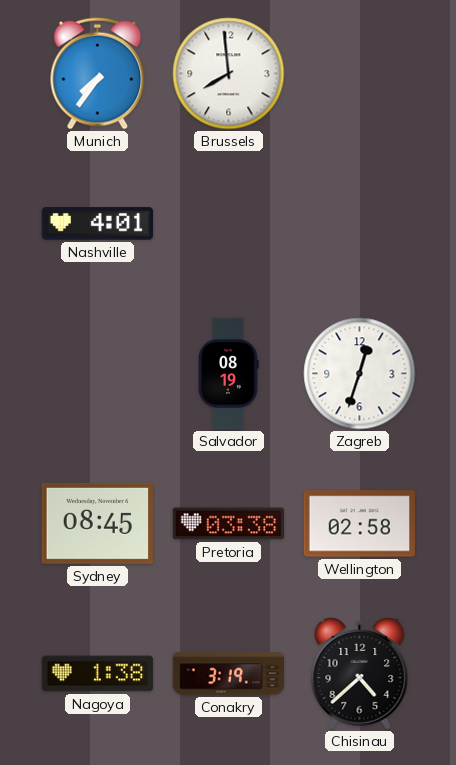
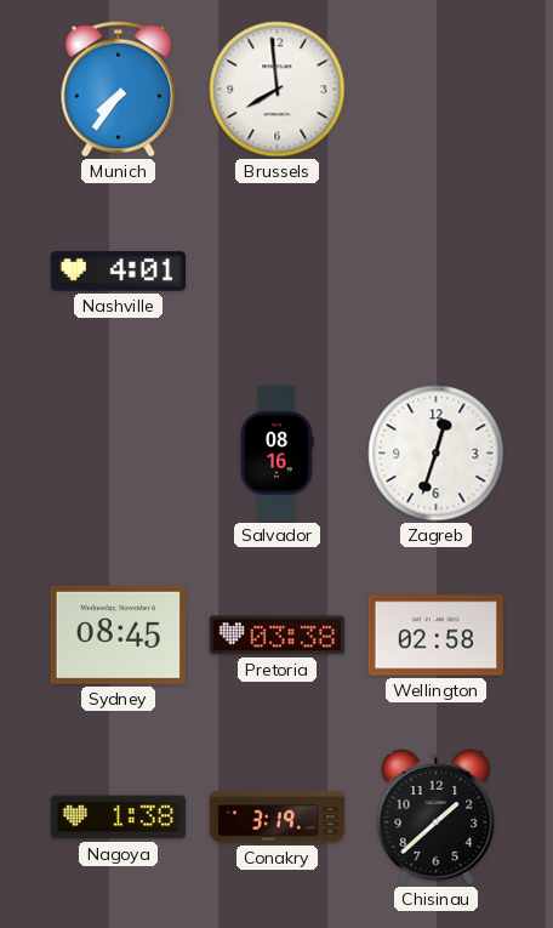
Salvador: 08:19 -> 08:16
Chisinau: 4:38 -> 1:38
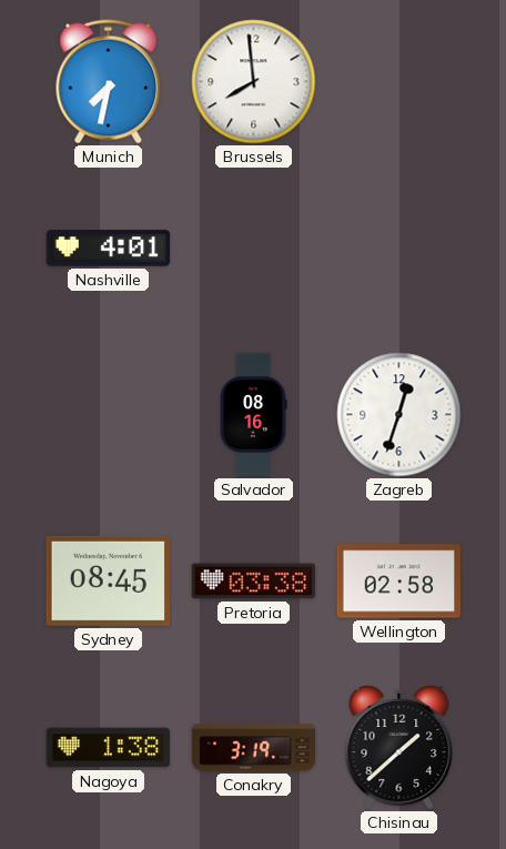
Munich: 7:36 -> 7:32
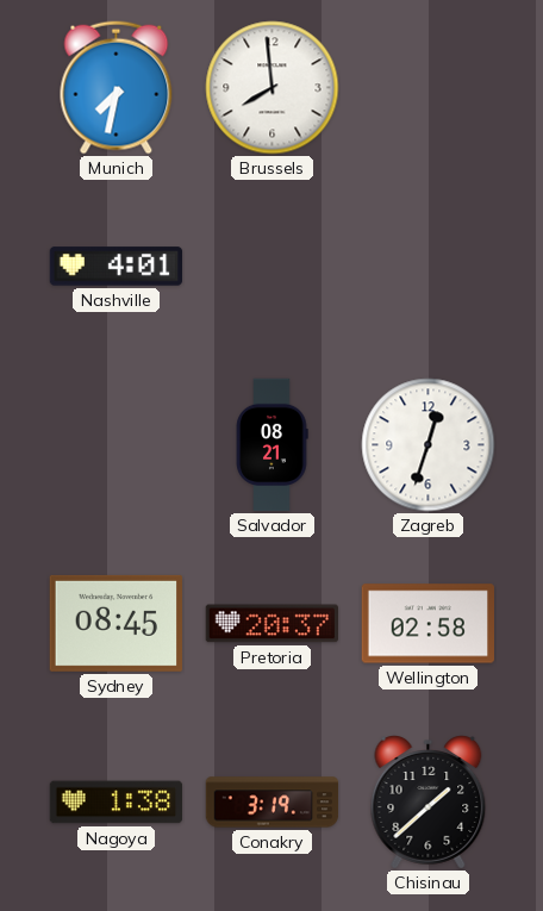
Salvador: 08:16 -> 08:21
Pretoria: 03:38 -> 20:37
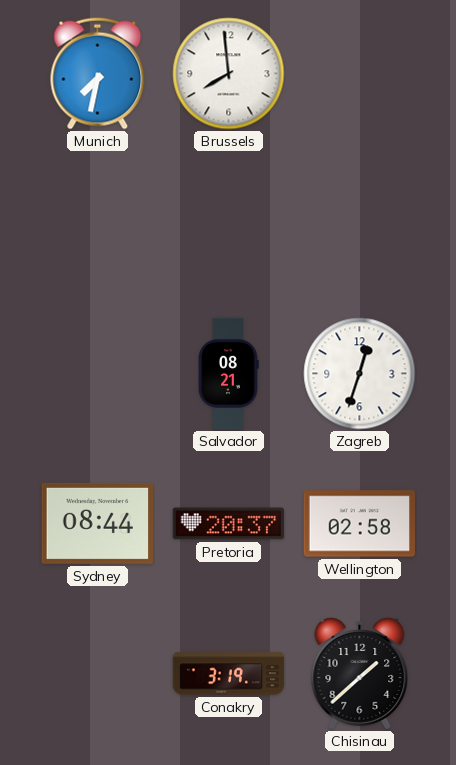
Nashville: 4:01 -> none
Sydney: 08:45 -> 08:44
Nagoya: 1:38 -> none
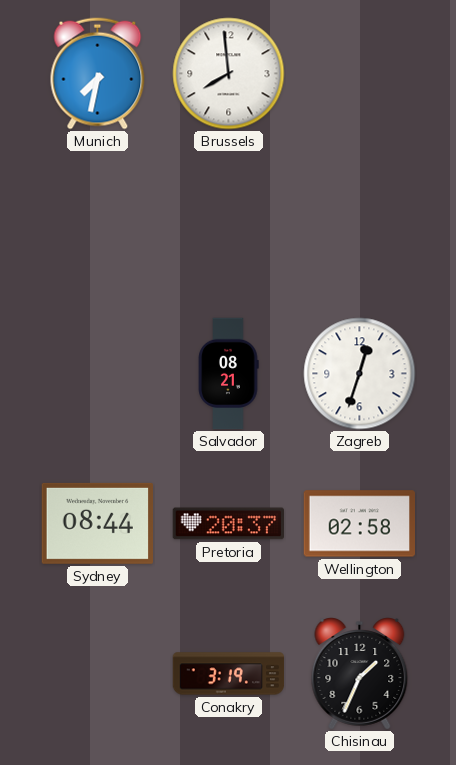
Chisinau: 1:38 -> 1:34
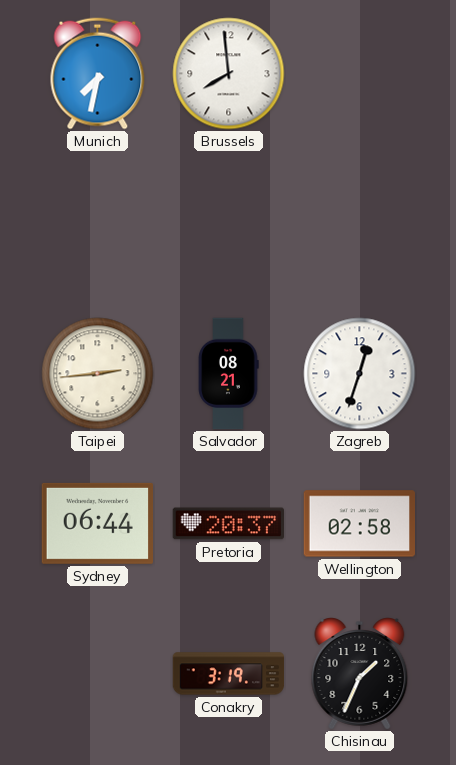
Taipei: none -> 2:44
Sydney: 08:44 -> 06:44
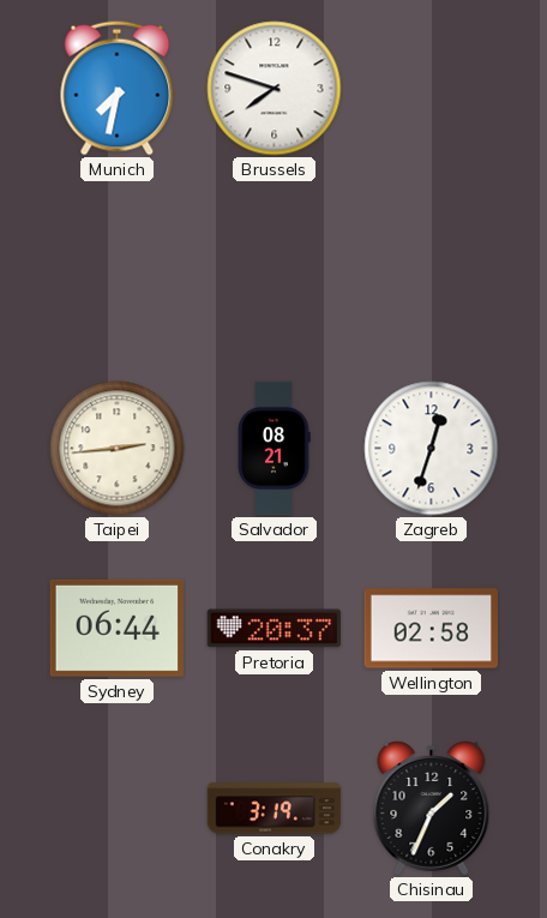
Brussels: 7:59 -> 7:48
